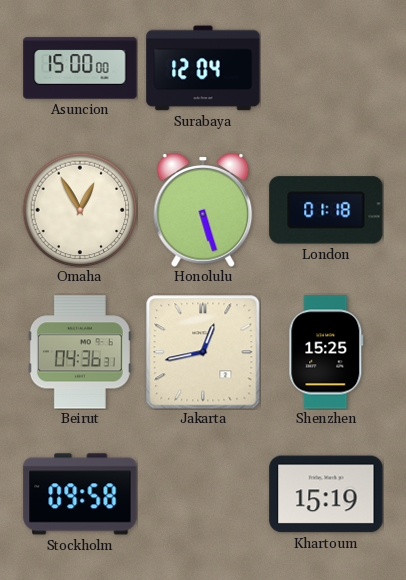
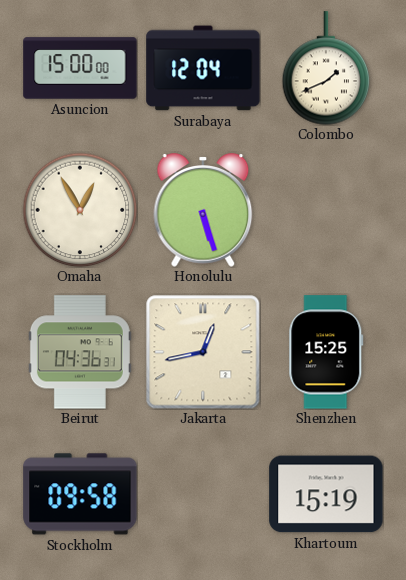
Colombo: none -> 1:41
London: 01:18 -> none
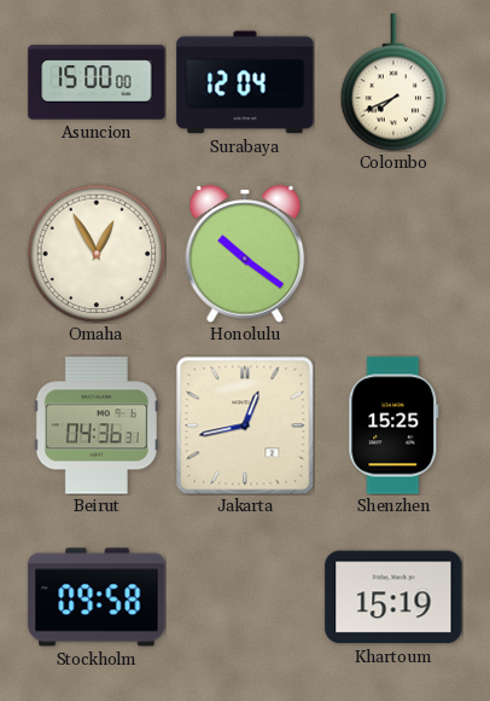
Colombo: 1:41 -> 7:41
Honolulu: 5:27 -> 10:21
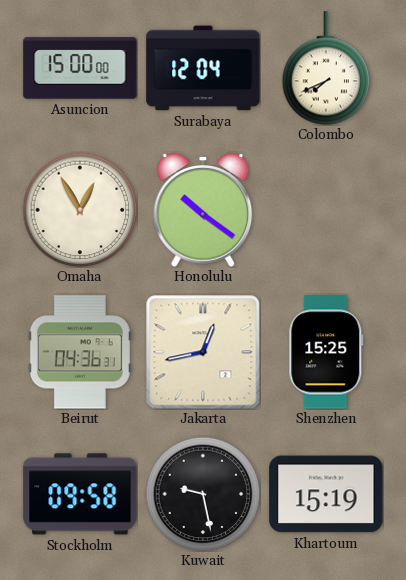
Kuwait: none -> 9:28
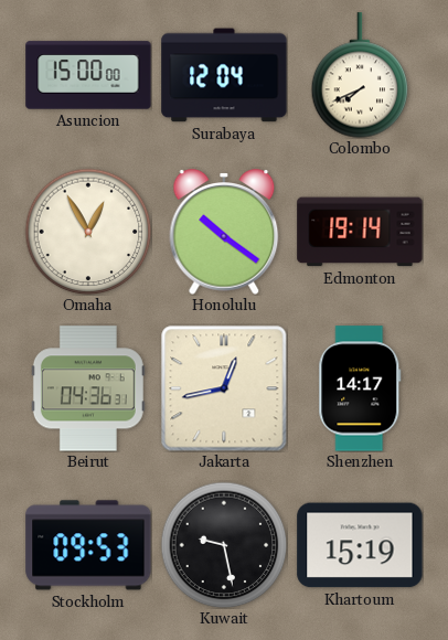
Edmonton: none -> 19:14
Shenzhen: 15:25 -> 14:17
Stockholm: 09:58 -> 09:53
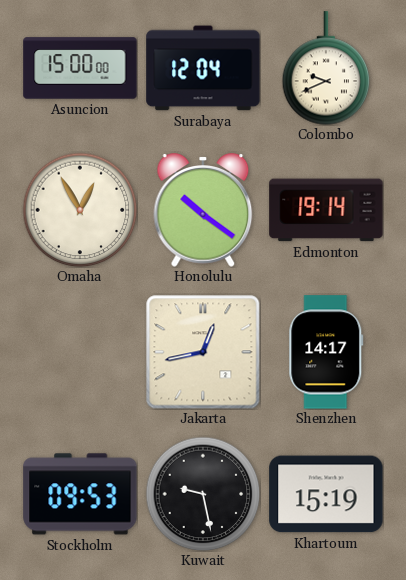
Colombo: 7:41 -> 9:41
Beirut: 04:36 -> none
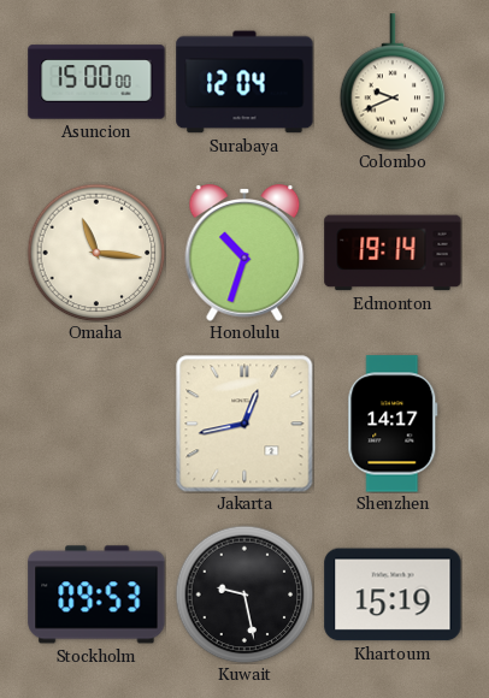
Omaha: 12:55 -> 11:16
Honolulu: 10:21 -> 10:33
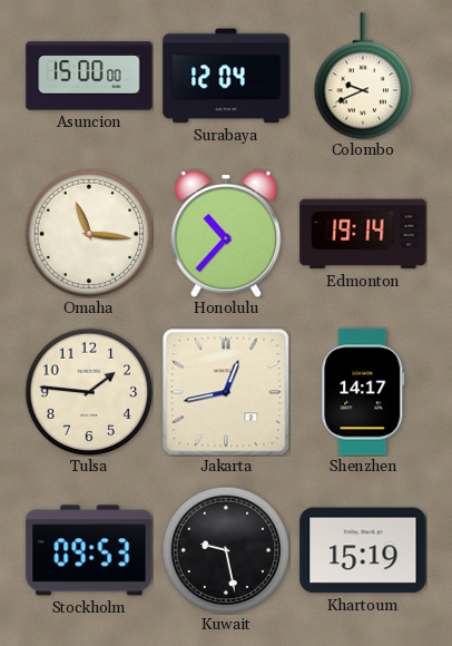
Honolulu: 10:33 -> 10:37
Tulsa: none -> 1:46
